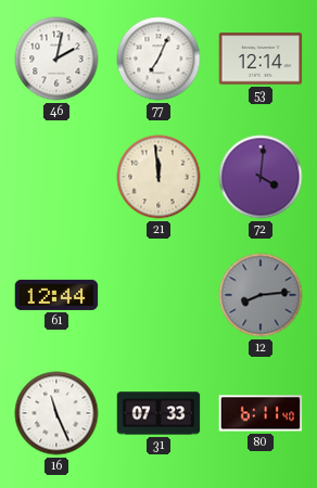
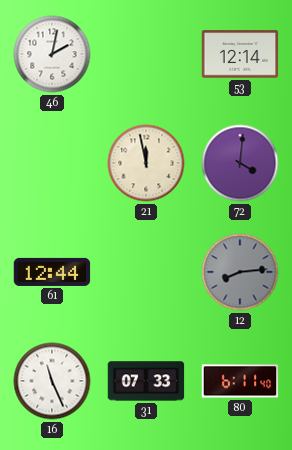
77: 7:04 -> none
21: 11:59 -> 11:58
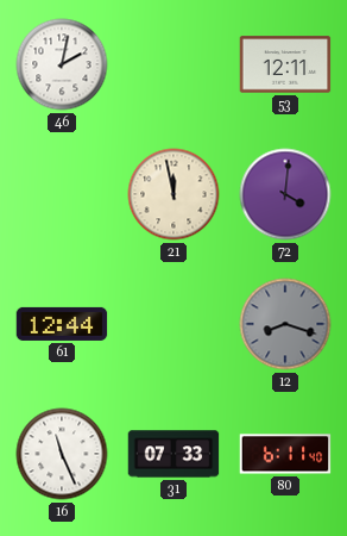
53: 12:14 -> 12:11
12: 8:14 -> 8:18
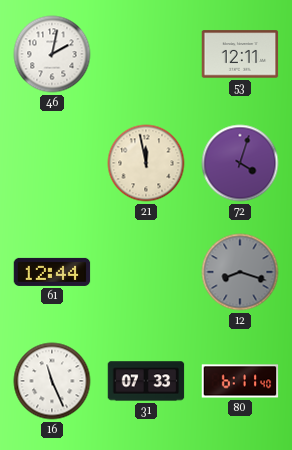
72: 4:01 -> 4:03
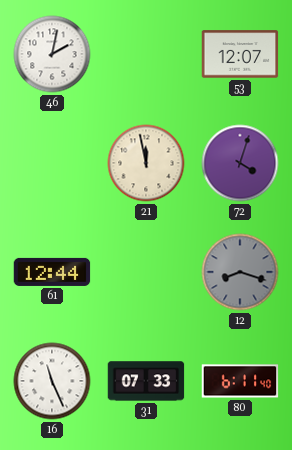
53: 12:11 -> 12:07
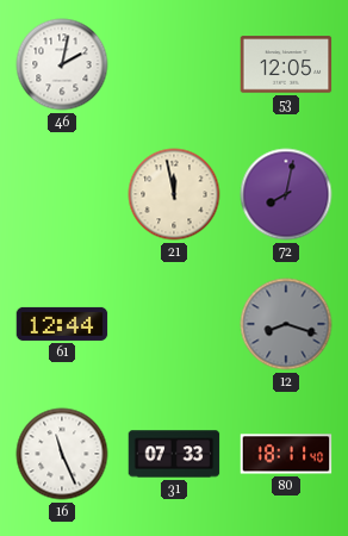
53: 12:07 -> 12:05
72: 4:03 -> 8:02
80: 6:11 -> 18:11
